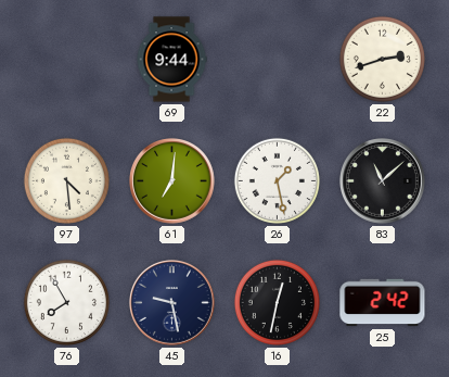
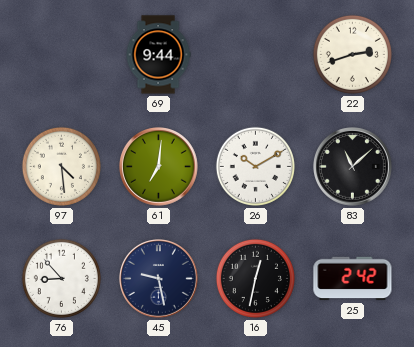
26: 1:28 -> 10:10
76: 7:55 -> 8:53
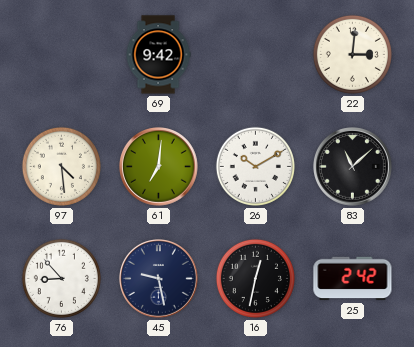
69: 9:44 -> 9:42
22: 2:42 -> 3:01
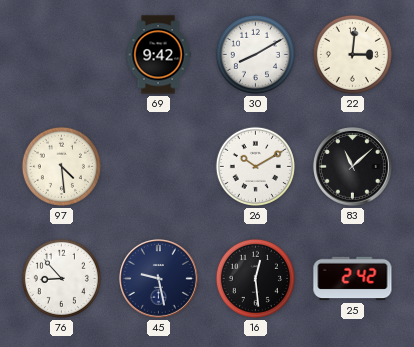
30: none -> 8:10
61: 7:01 -> none
16: 12:32 -> 12:29
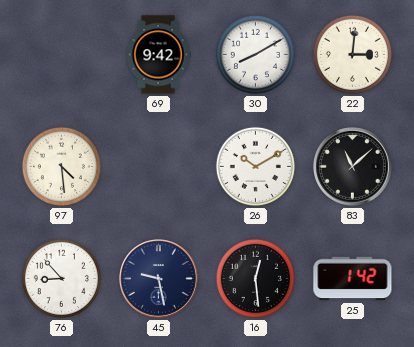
25: 2:42 -> 1:42
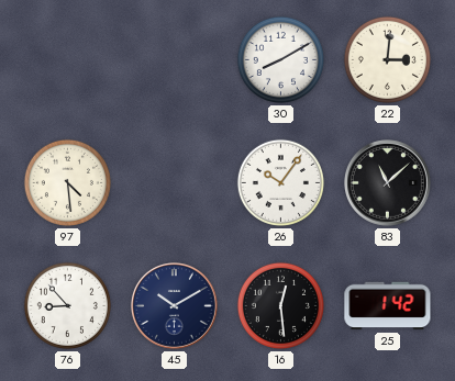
69: 9:42 -> none
26: 10:10 -> 10:06
45: 9:28 -> 10:10
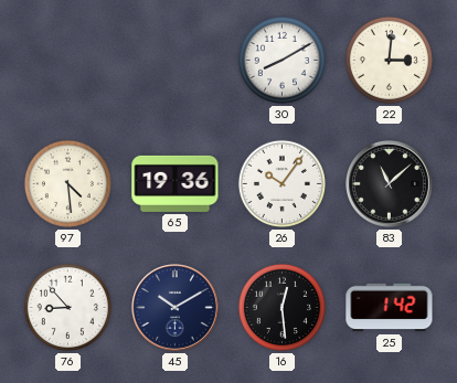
65: none -> 19:36
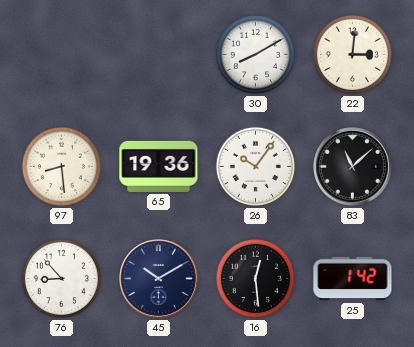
97: 4:29 -> 8:29
